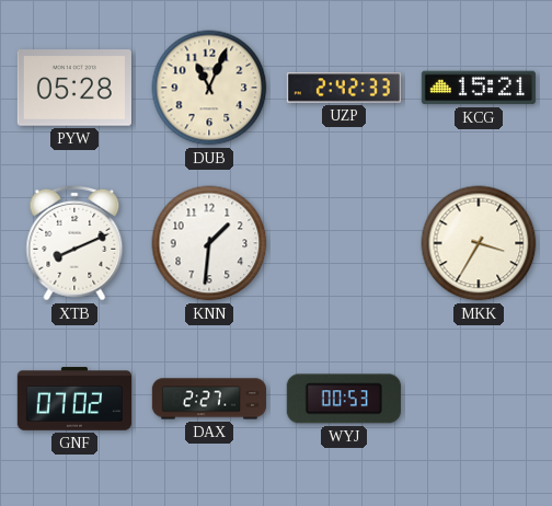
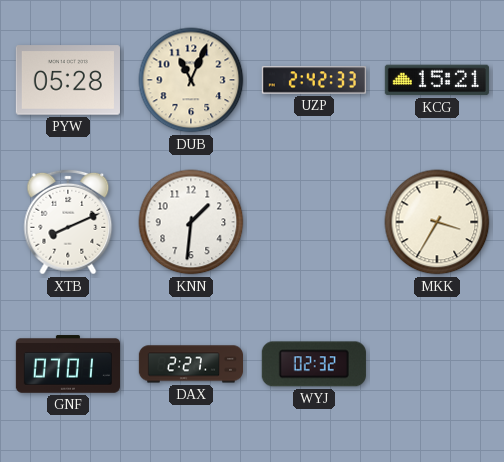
GNF: 07:02 -> 07:01
WYJ: 00:53 -> 02:32
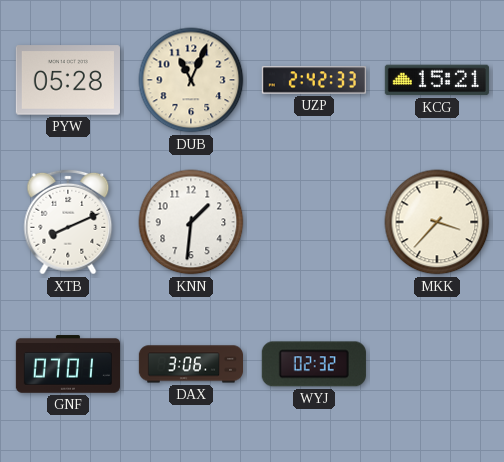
MKK: 3:35 -> 3:37
DAX: 2:27 -> 3:06
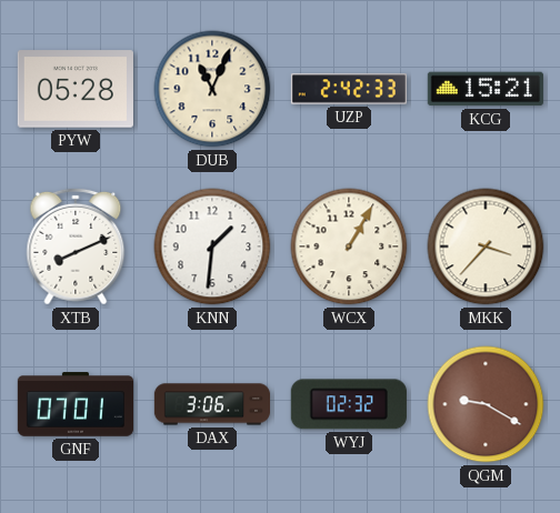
WCX: none -> 1:05
QGM: none -> 9:20
